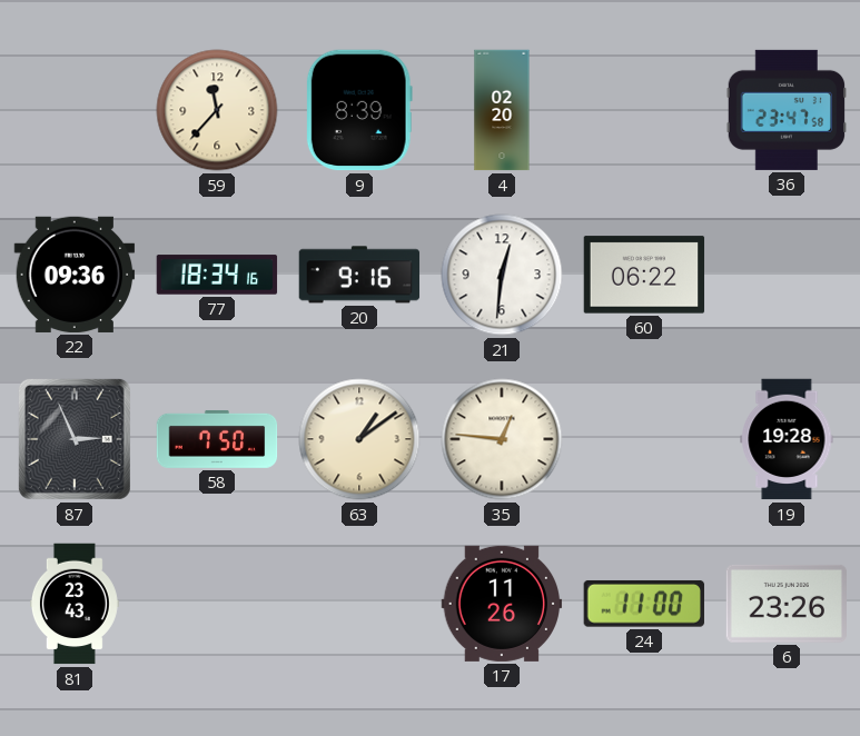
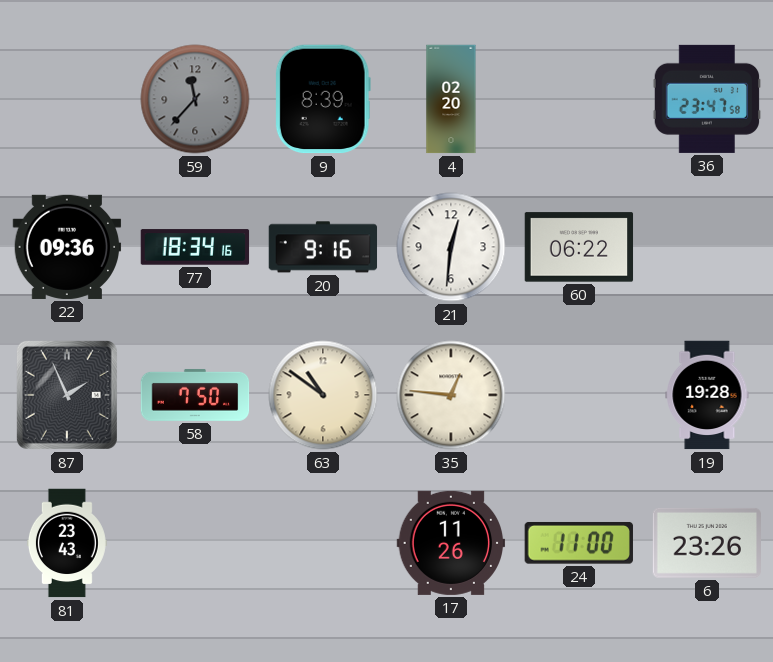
59 dial: cream -> grey
87: 2:56 -> 1:56
63: 1:09 -> 10:51
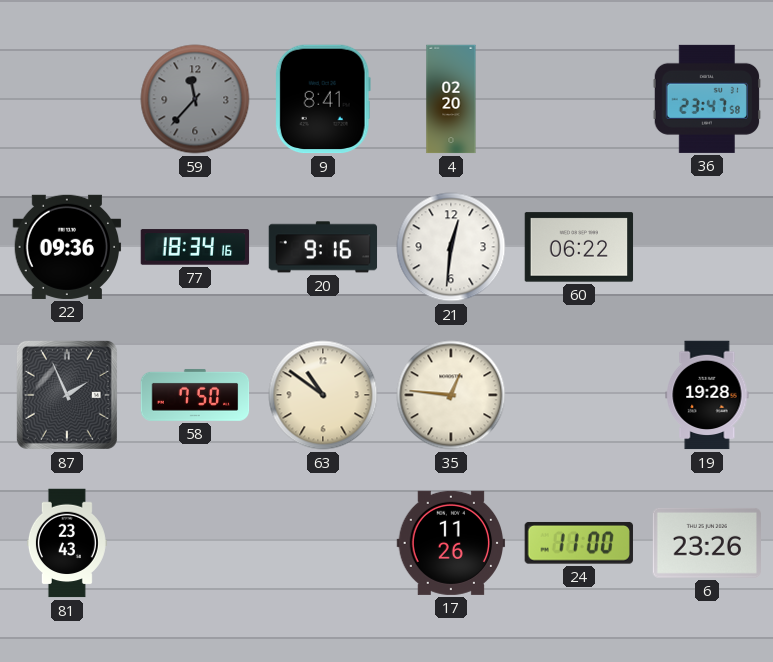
9: 8:39 -> 8:41
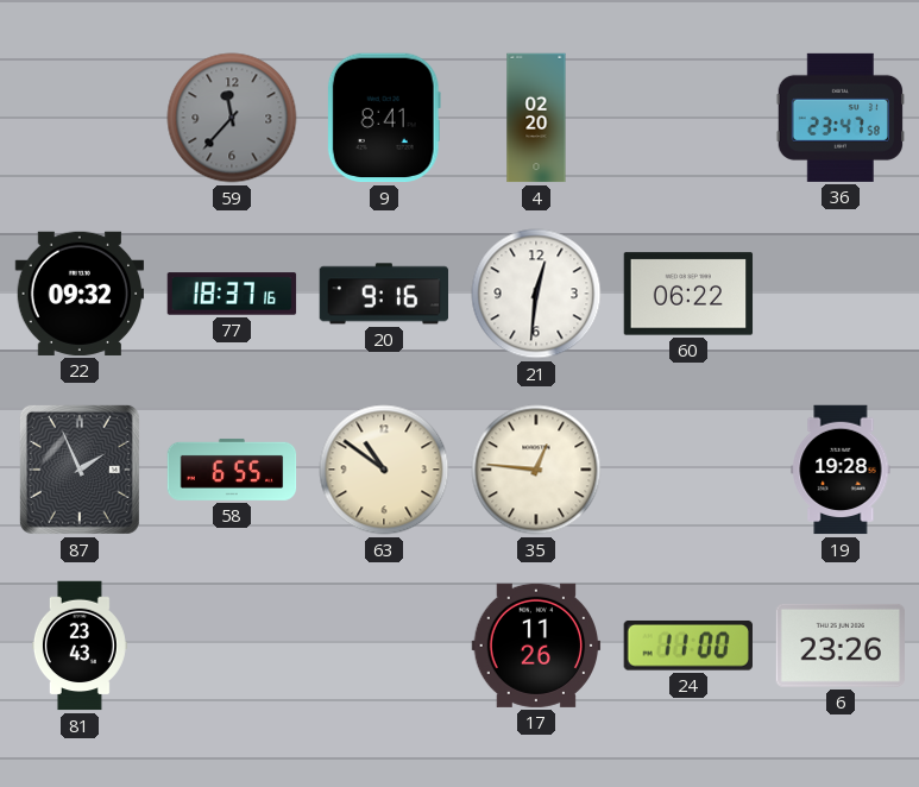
22: 09:36 -> 09:32
77: 18:34 -> 18:37
58: 7:50 -> 6:55
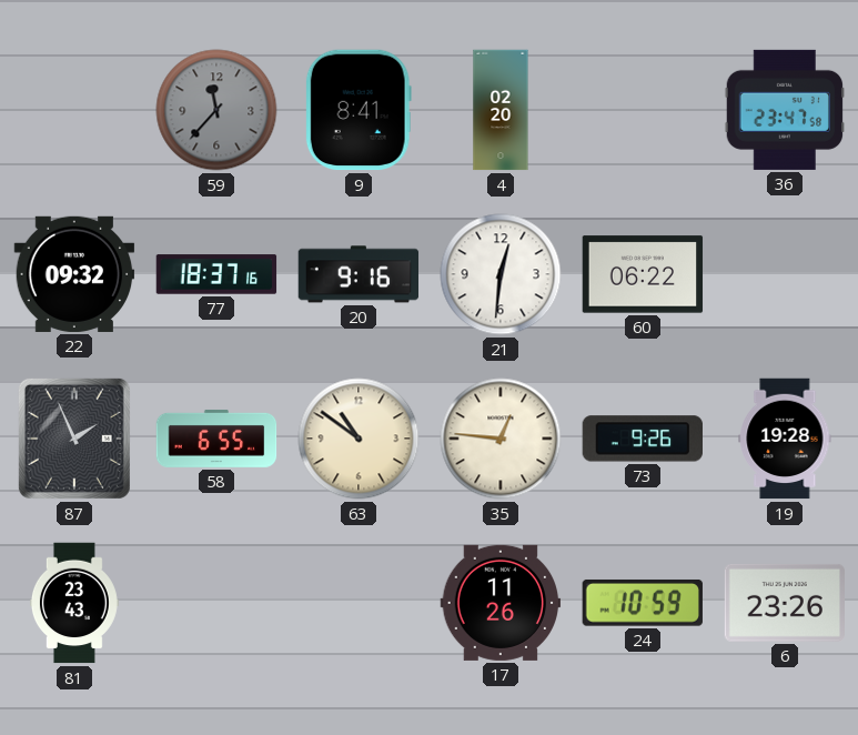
73: none -> 9:26
24: 11:00 -> 10:59
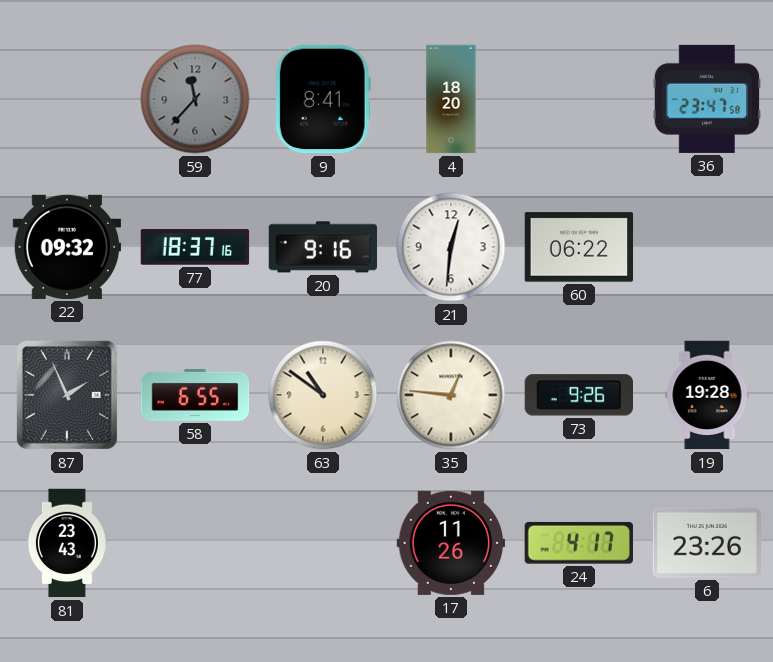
4: 02:20 -> 18:20
24: 10:59 -> 4:17
